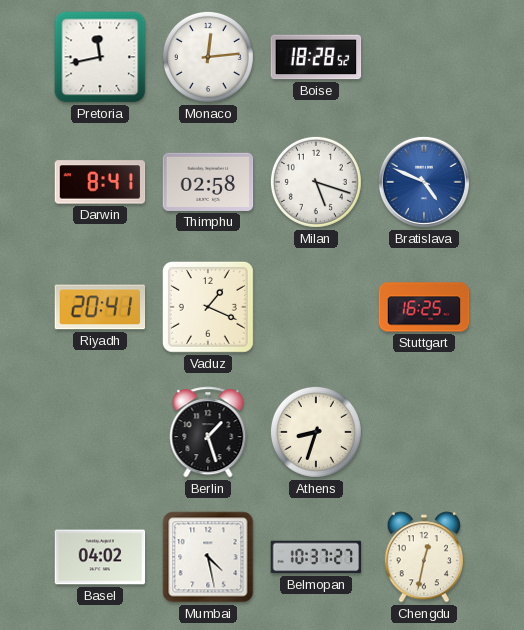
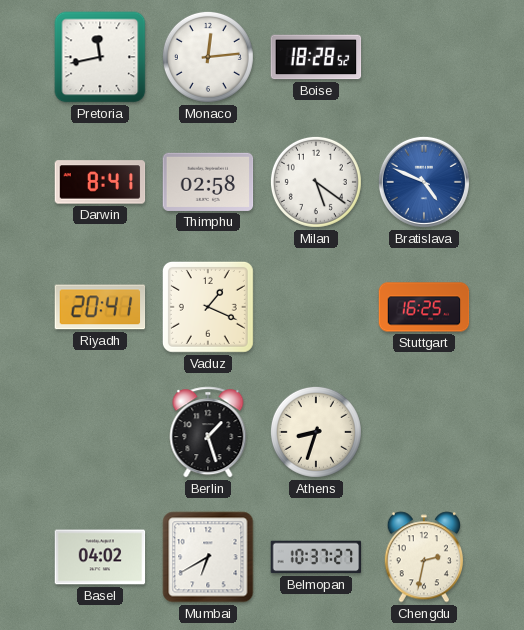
Milan: 5:18 -> 5:21
Mumbai: 4:28 -> 6:40
Chengdu: 12:32 -> 2:32
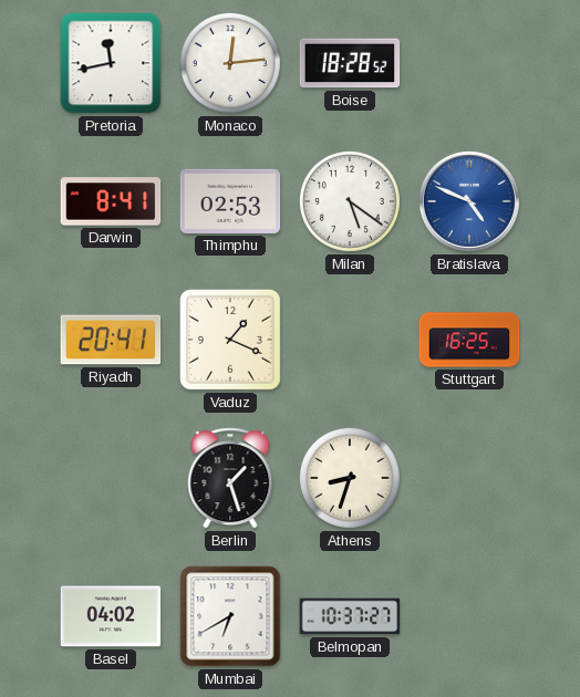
Thimphu: 02:58 -> 02:53
Chengdu: 2:32 -> none
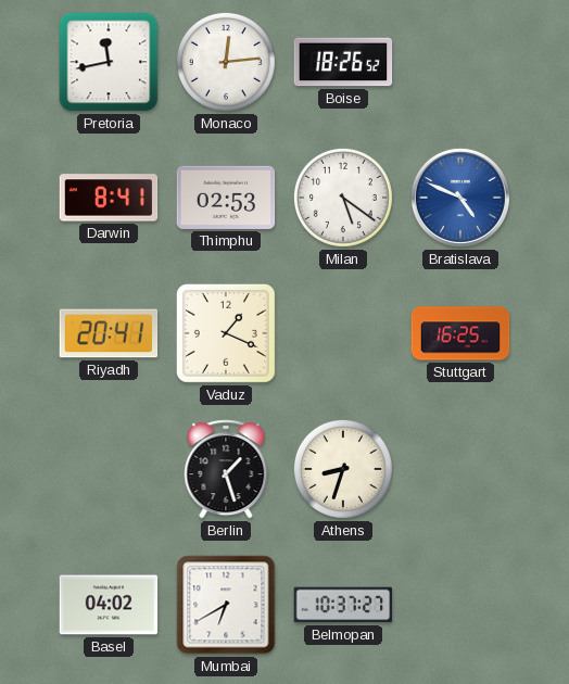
Boise: 18:28 -> 18:26
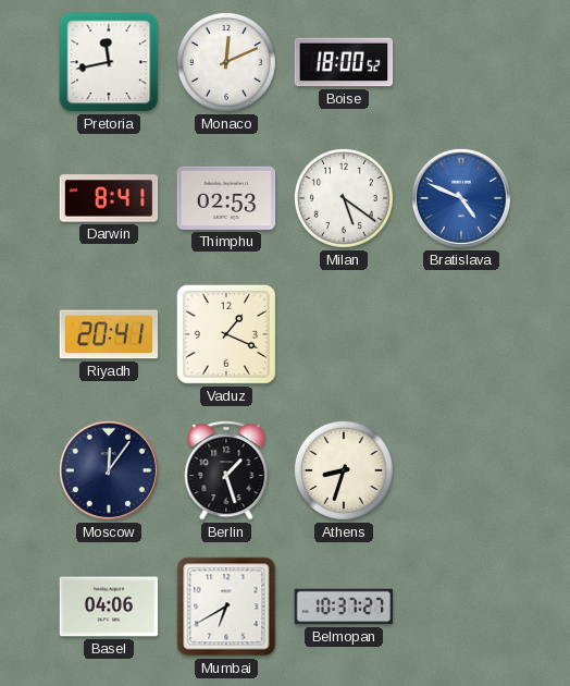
Monaco: 12:14 -> 12:11
Boise: 18:26 -> 18:00
Stuttgart: 16:25 -> none
Moscow: none -> 12:06
Basel: 04:02 -> 04:06
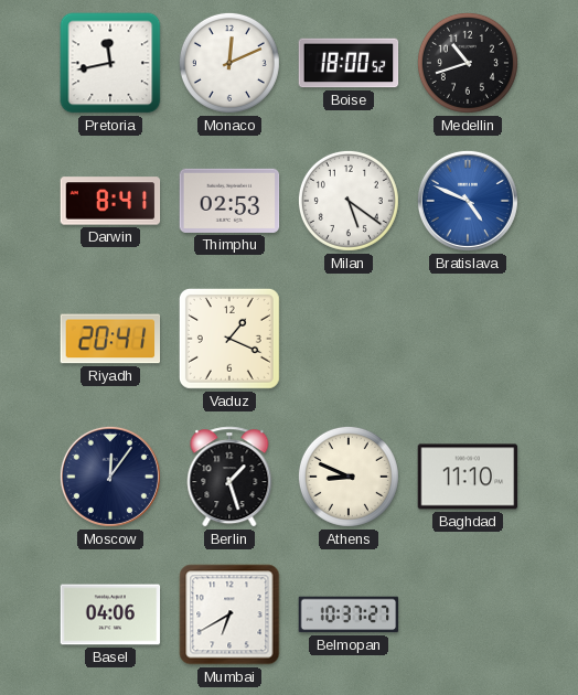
Medellin: none -> 10:42
Athens: 8:33 -> 8:49
Baghdad: none -> 11:10
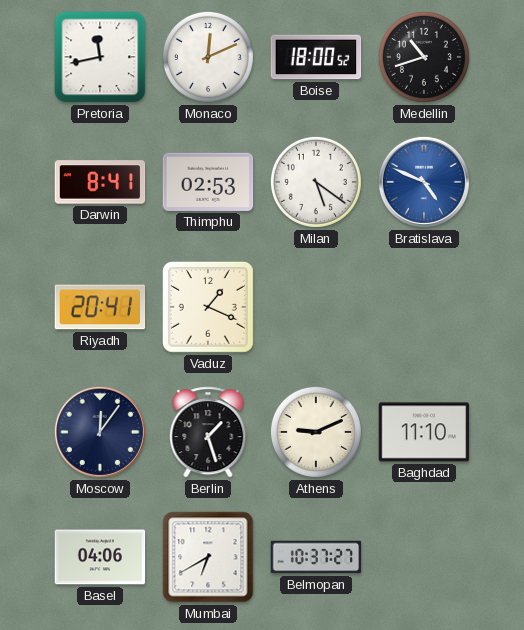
Athens: 8:49 -> 9:11
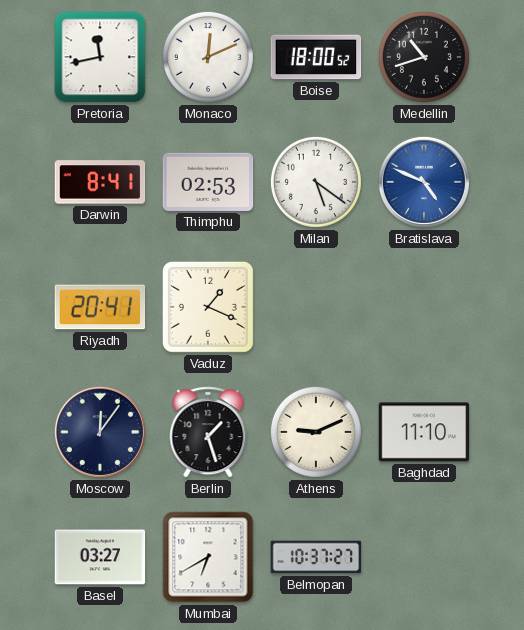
Basel: 04:06 -> 03:27
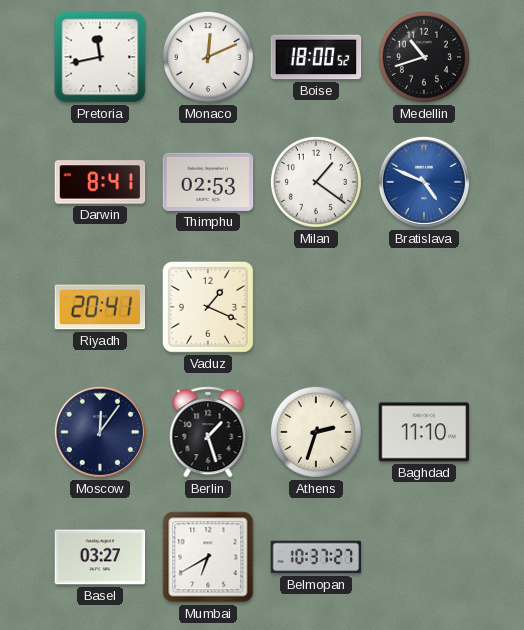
Milan: 5:21 -> 1:21
Athens: 9:11 -> 2:33
